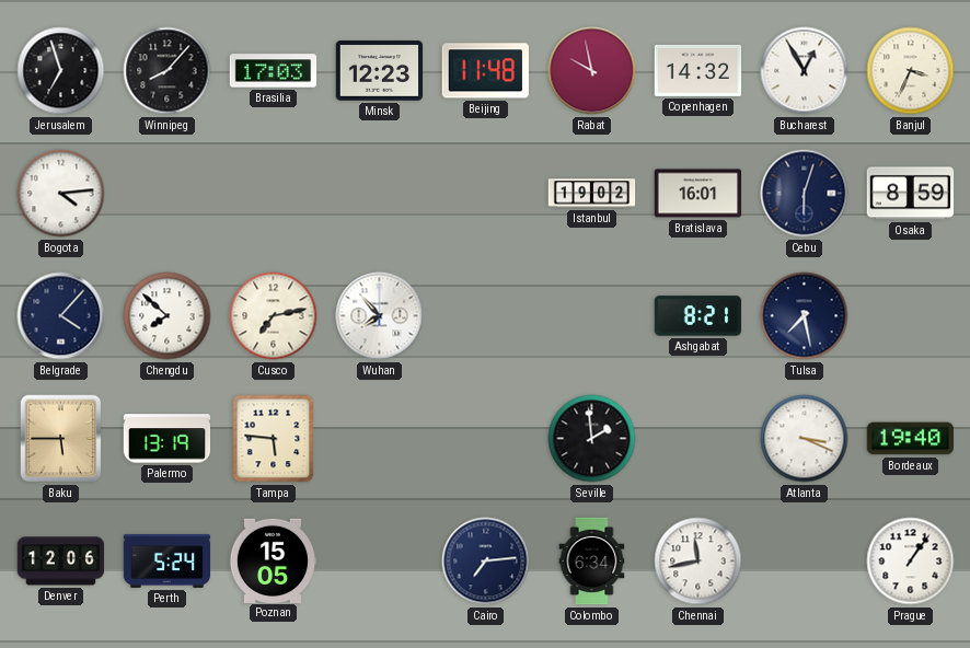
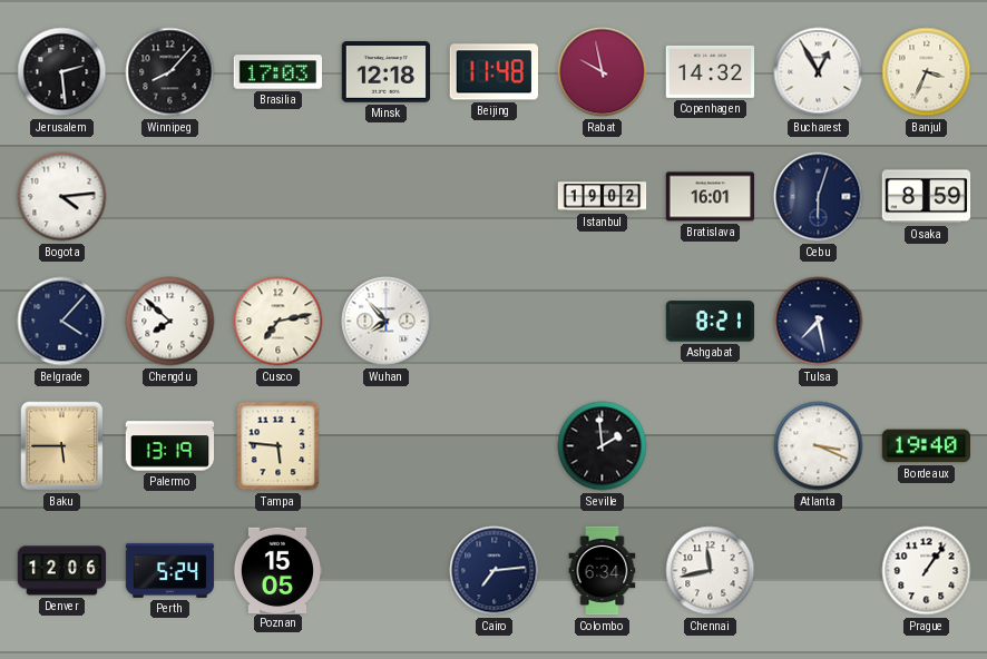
Jerusalem: 6:57 -> 2:29
Minsk: 12:23 -> 12:18
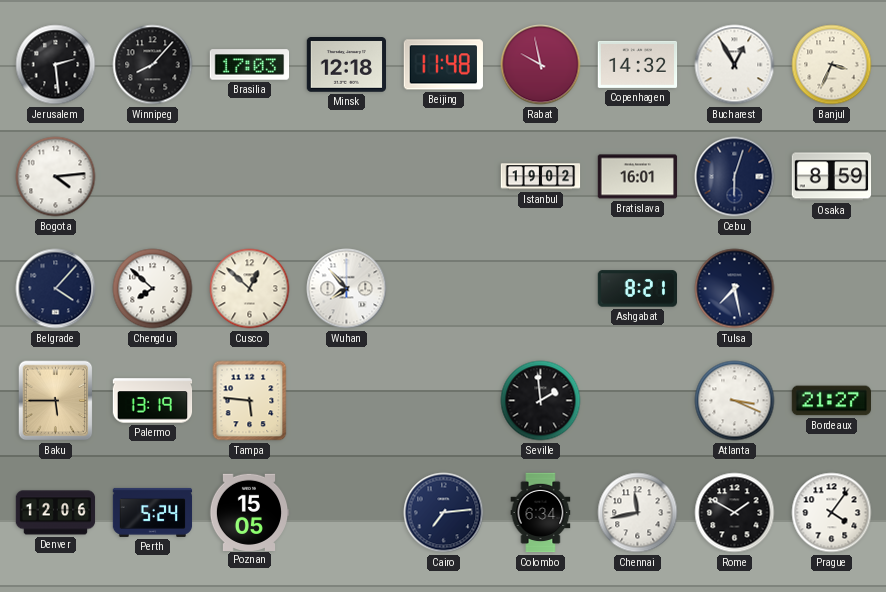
Cusco: 7:13 -> 12:52
Bordeaux: 19:40 -> 21:27
Rome: none -> 1:50
Prague: 1:06 -> 4:06
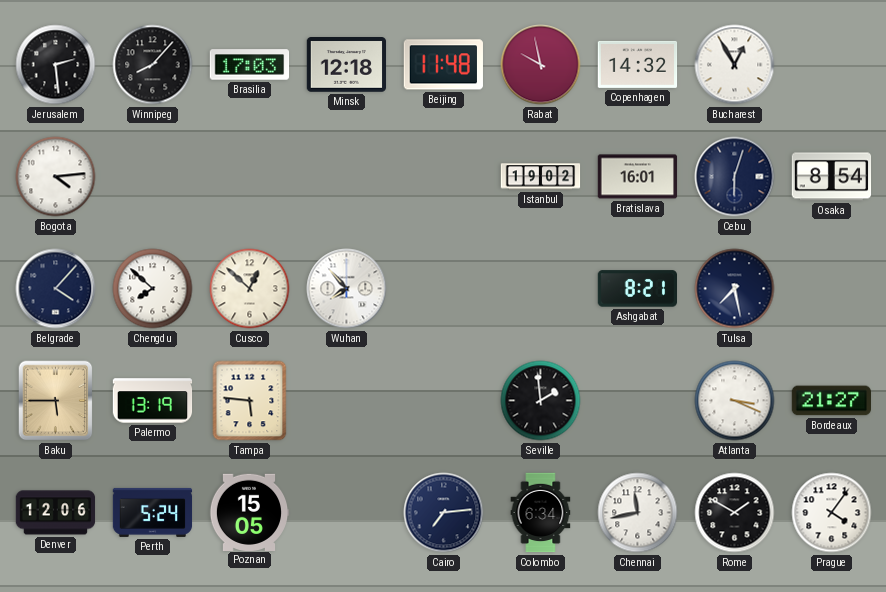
Banjul: 3:34 -> none
Osaka: 8:59 -> 8:54
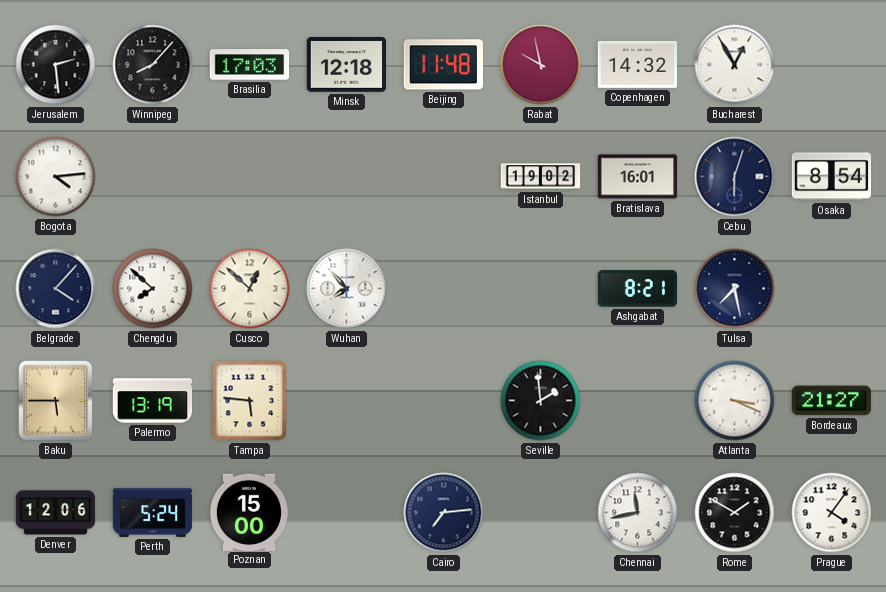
Poznan: 15:05 -> 15:00
Colombo: 6:34 -> none
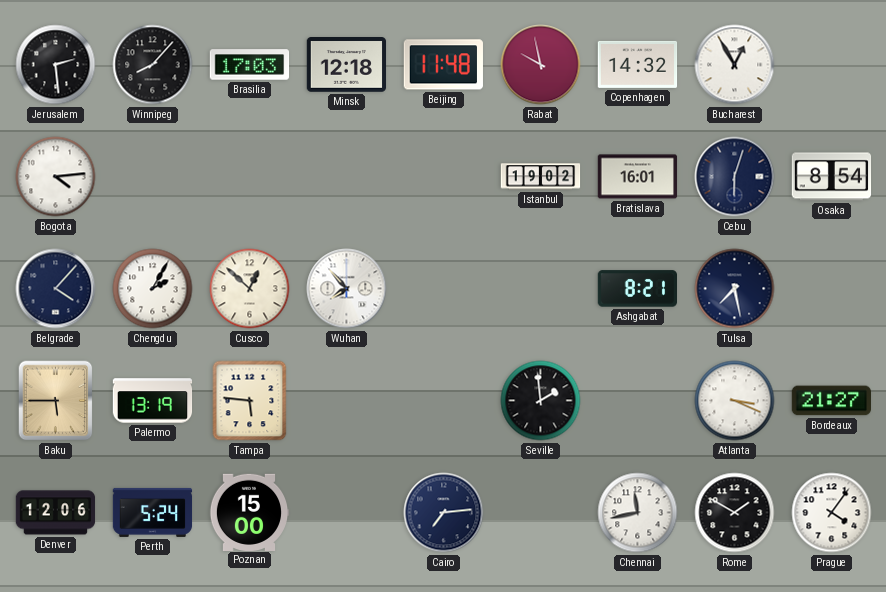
Chengdu: 7:52 -> 2:05
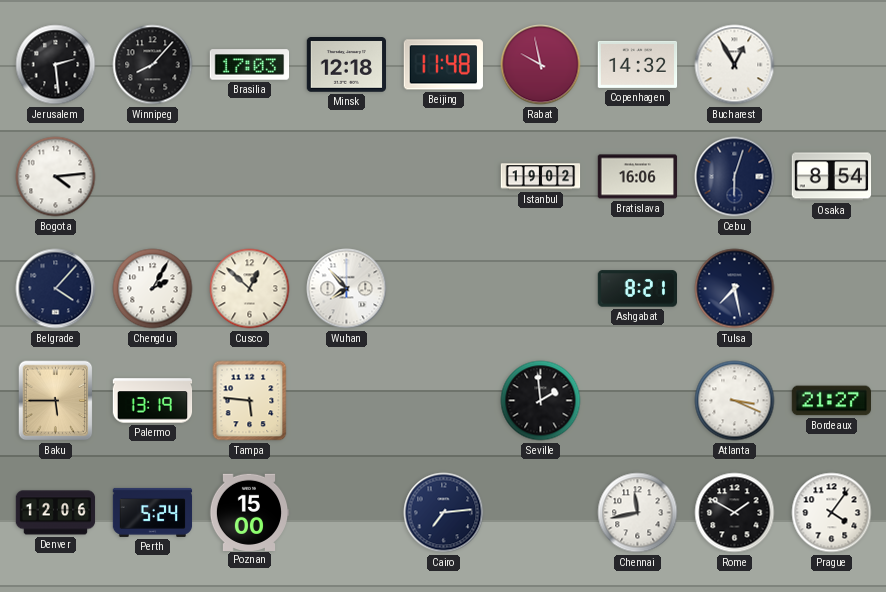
Bratislava: 16:01 -> 16:06
